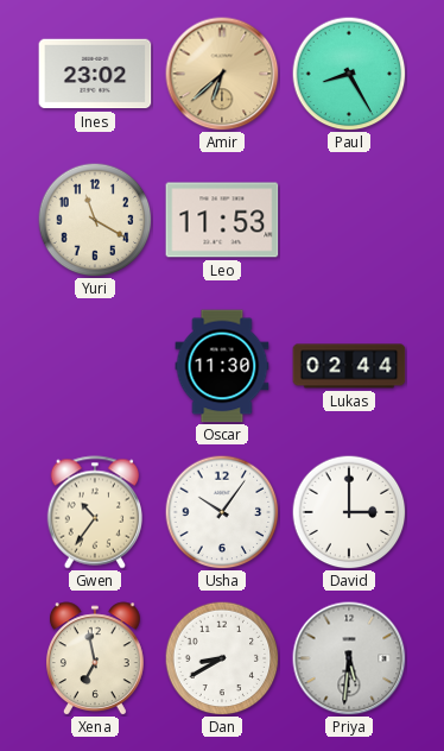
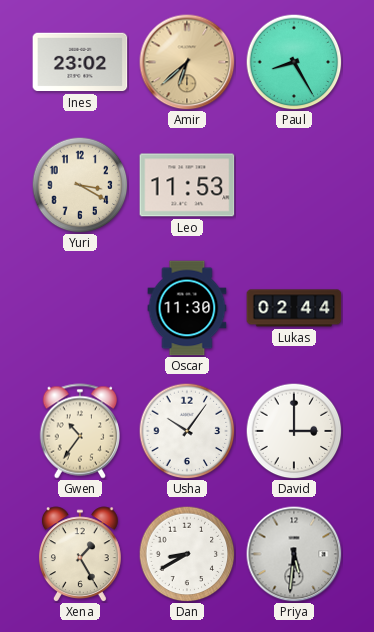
Yuri: 11:20 -> 3:20
Xena: 6:58 -> 1:25
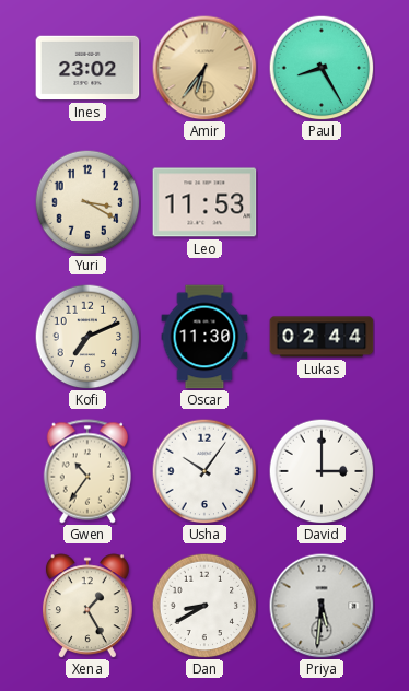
Amir: 6:38 -> 6:36
Kofi: none -> 7:11
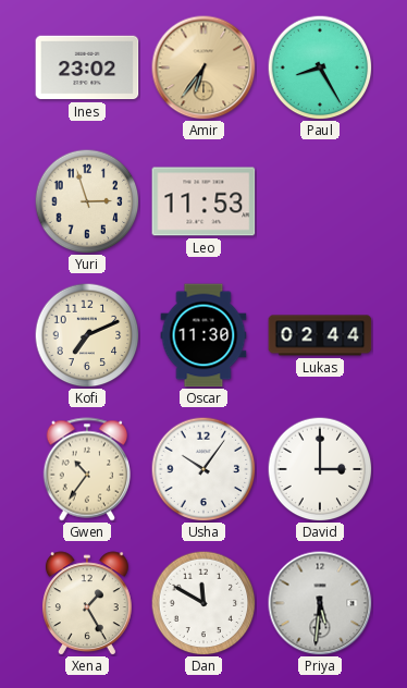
Yuri: 3:20 -> 2:57
Dan: 8:40 -> 11:50
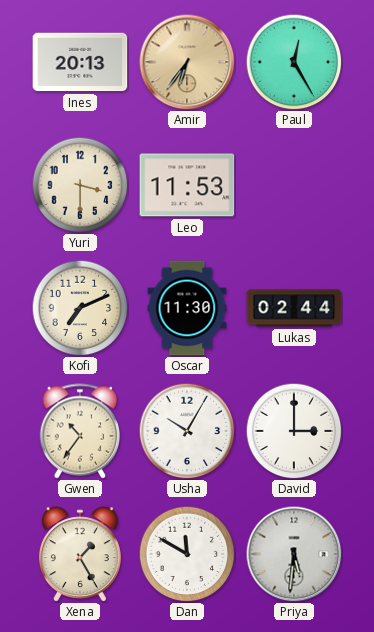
Ines: 23:02 -> 20:13
Paul: 8:25 -> 12:25
Yuri: 2:57 -> 3:30
Usha: 10:06 -> 10:05
